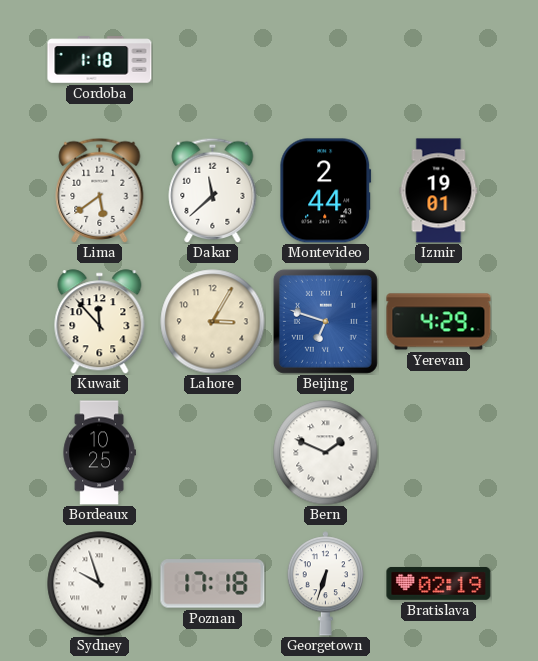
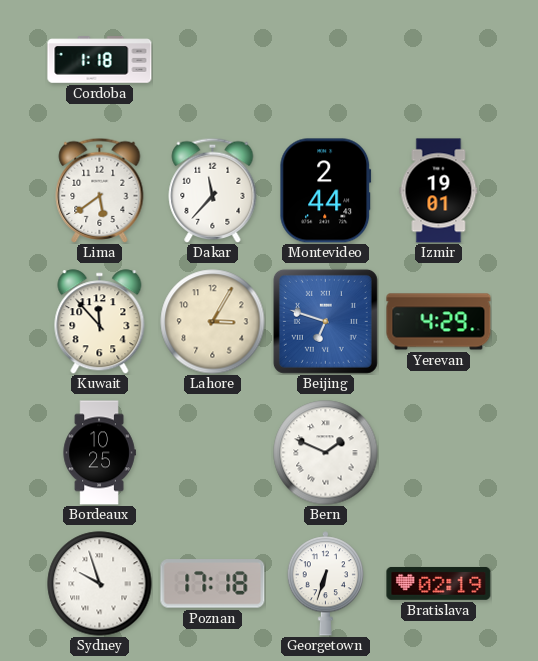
Dakar: 11:38 -> 11:37
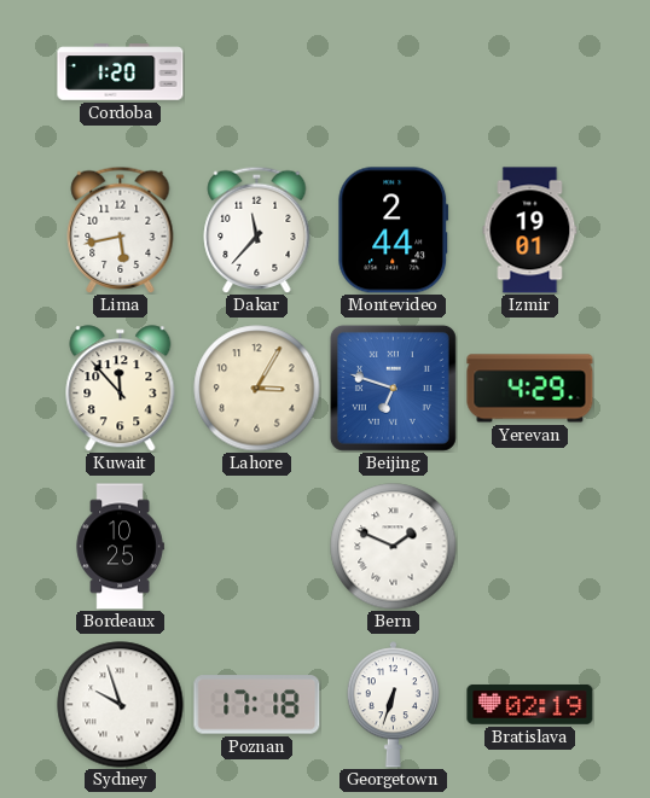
Cordoba: 1:18 -> 1:20
Lima: 5:39 -> 5:43
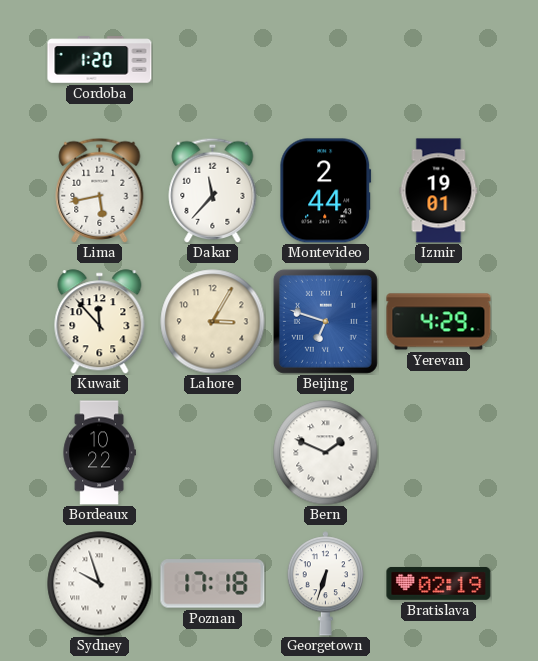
Bordeaux: 10:25 -> 10:22
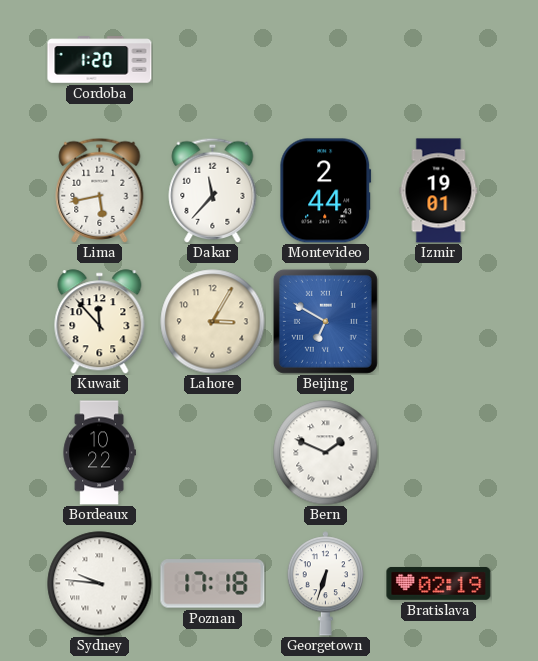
Beijing: 6:48 -> 6:50
Yerevan: 4:29 -> none
Sydney: 9:57 -> 9:46
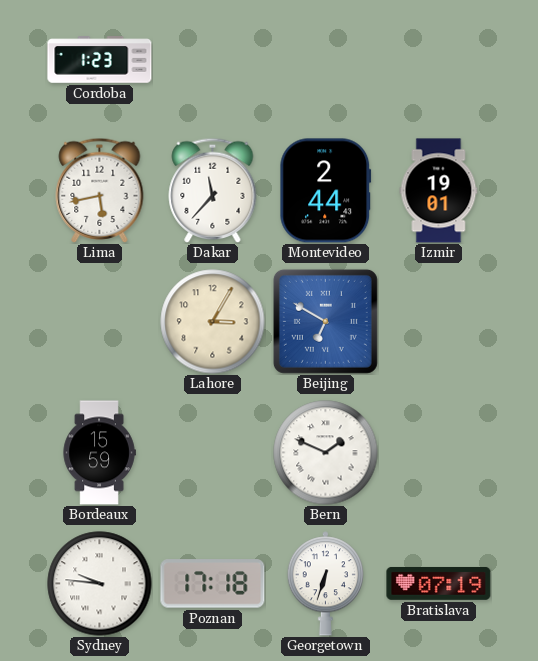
Cordoba: 1:20 -> 1:23
Kuwait: 11:53 -> none
Bordeaux: 10:22 -> 15:59
Bratislava: 02:19 -> 07:19
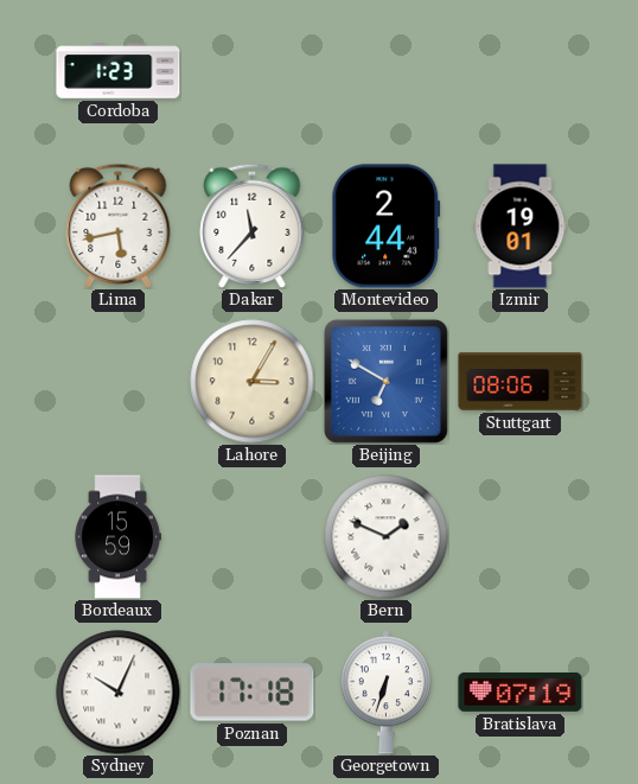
Stuttgart: none -> 08:06
Sydney: 9:46 -> 10:04
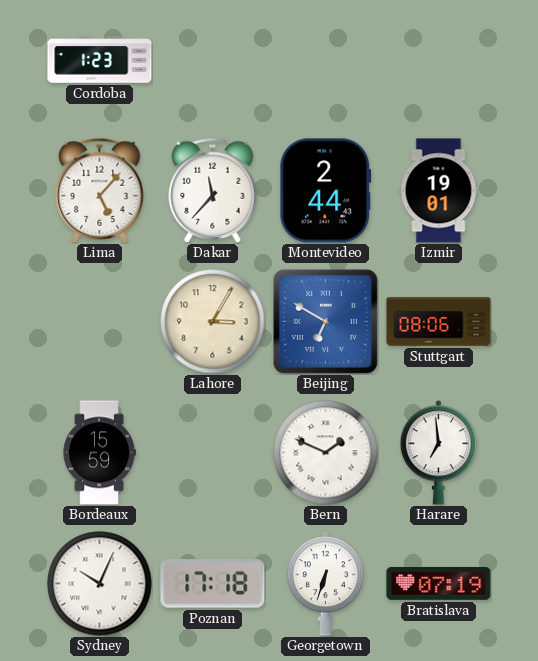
Lima: 5:43 -> 5:07
Harare: none -> 6:59
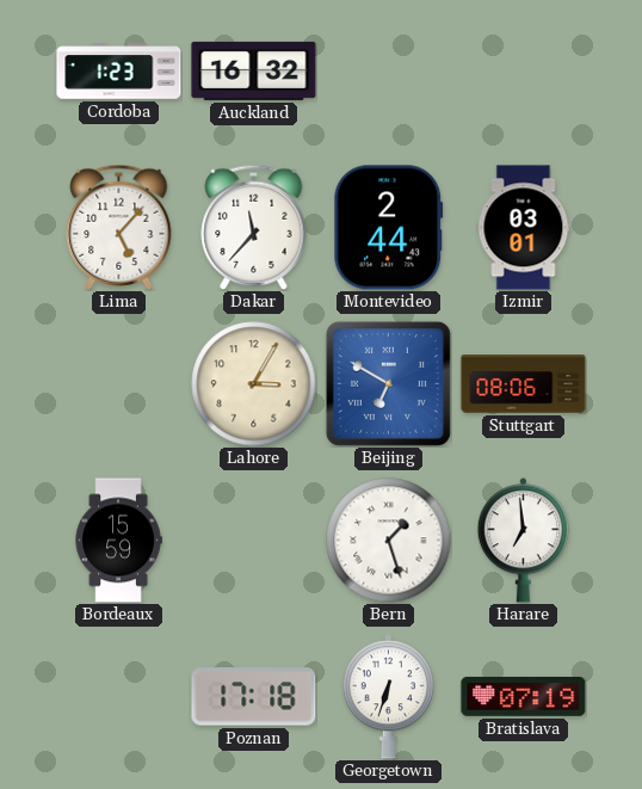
Auckland: none -> 16:32
Izmir: 19:01 -> 03:01
Bern: 1:49 -> 1:27
Sydney: 10:04 -> none
